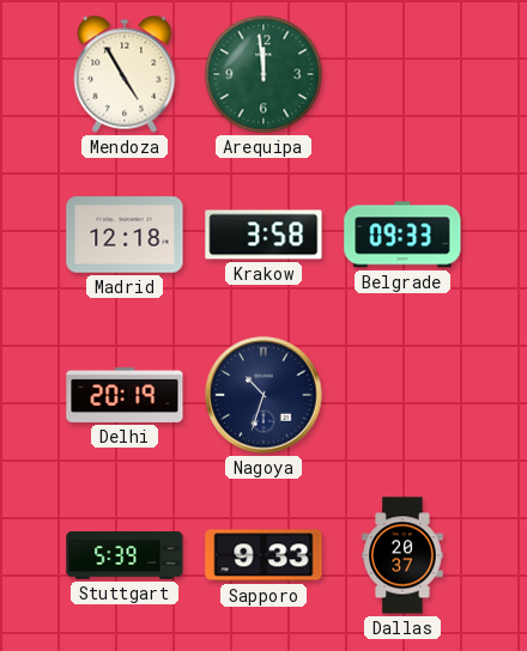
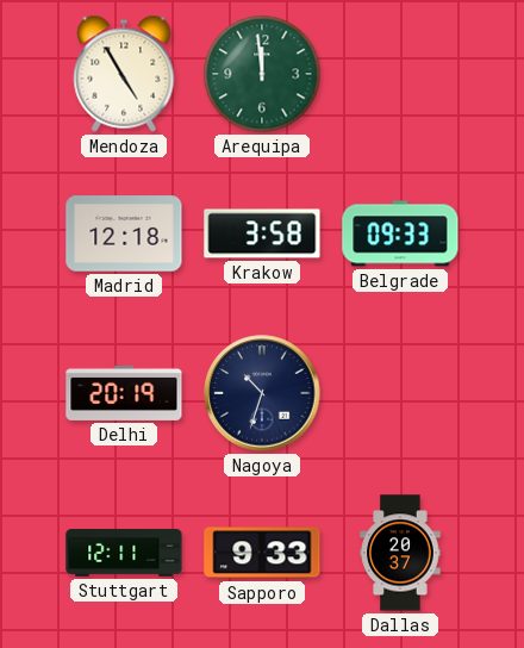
Stuttgart: 5:39 -> 12:11
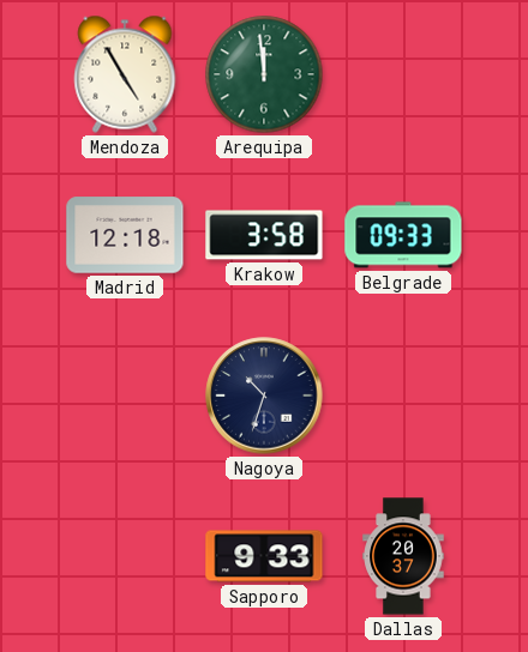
Delhi: 20:19 -> none
Stuttgart: 12:11 -> none
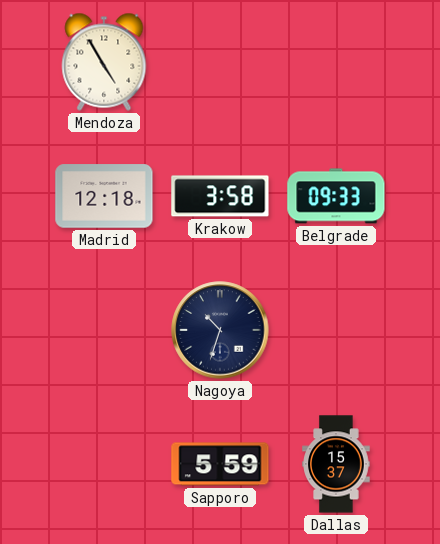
Arequipa: 11:59 -> none
Sapporo: 9:33 -> 5:59
Dallas: 20:37 -> 15:37
